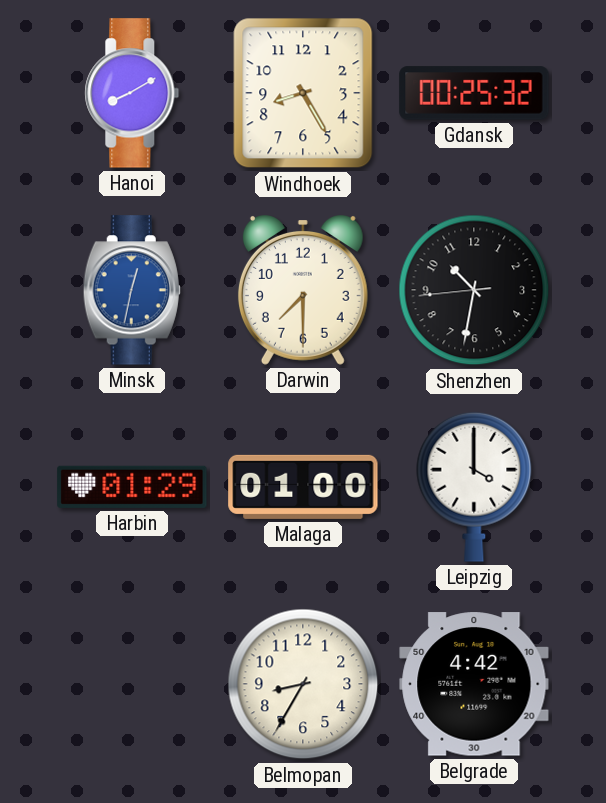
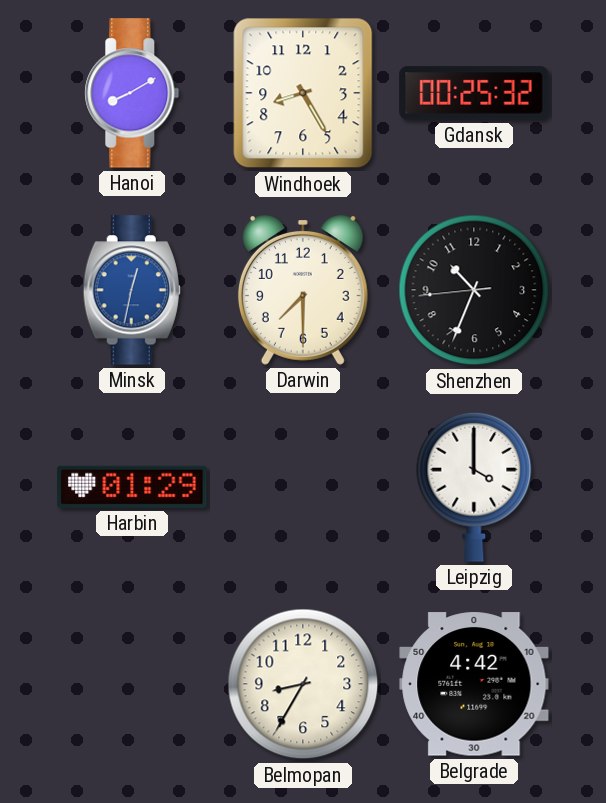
Shenzhen: 10:31 -> 10:33
Malaga: 01:00 -> none
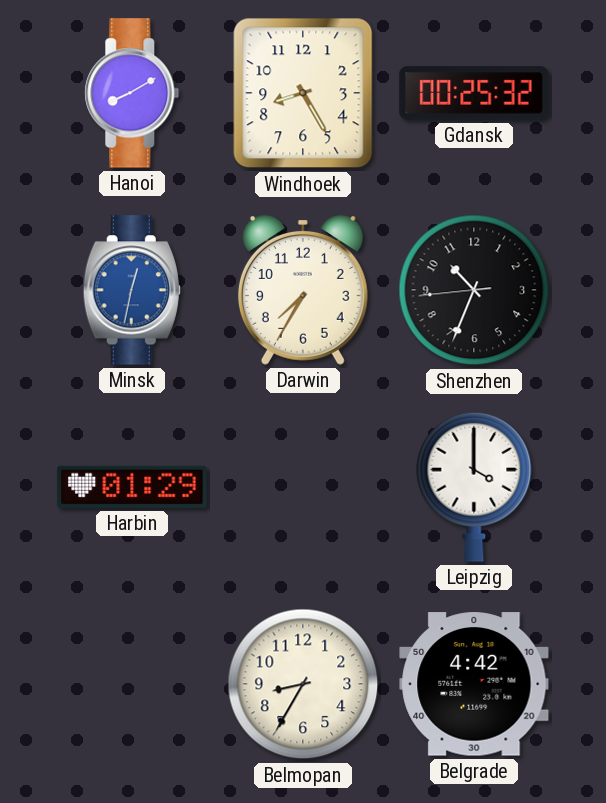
Darwin: 7:30 -> 7:35
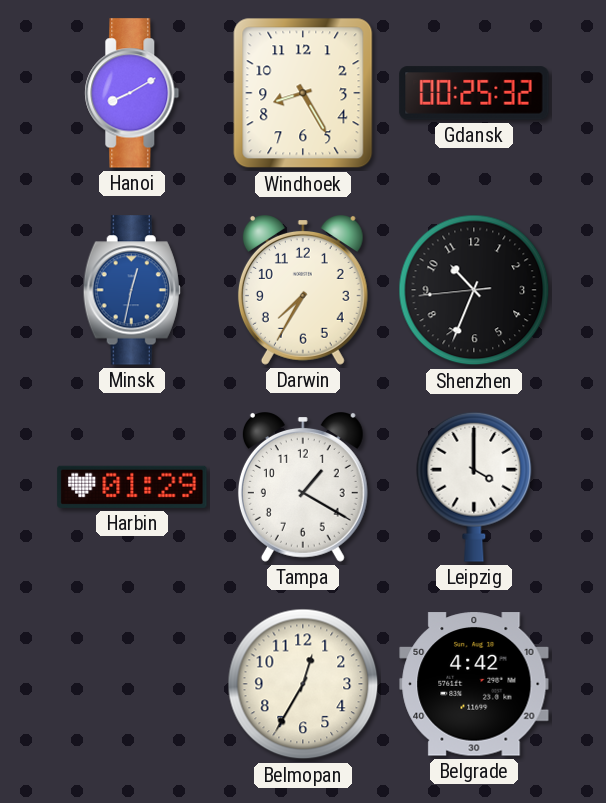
Tampa: none -> 1:20
Belmopan: 8:35 -> 12:35
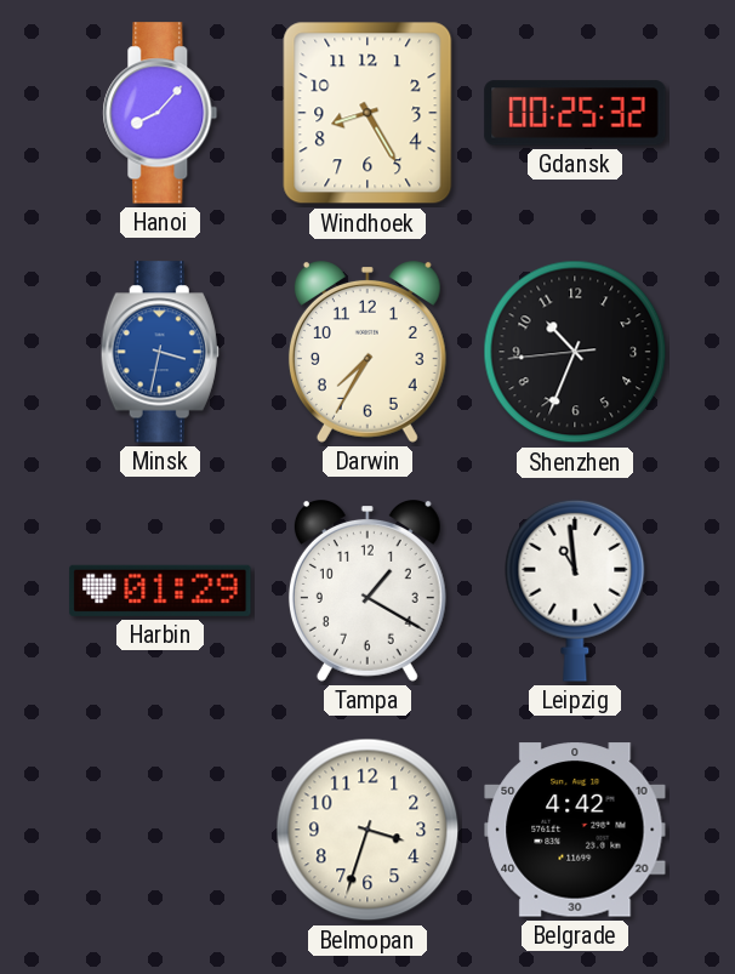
Hanoi: 8:10 -> 8:07
Minsk: 12:32 -> 3:32
Leipzig: 4:00 -> 10:59
Belmopan: 12:35 -> 3:33
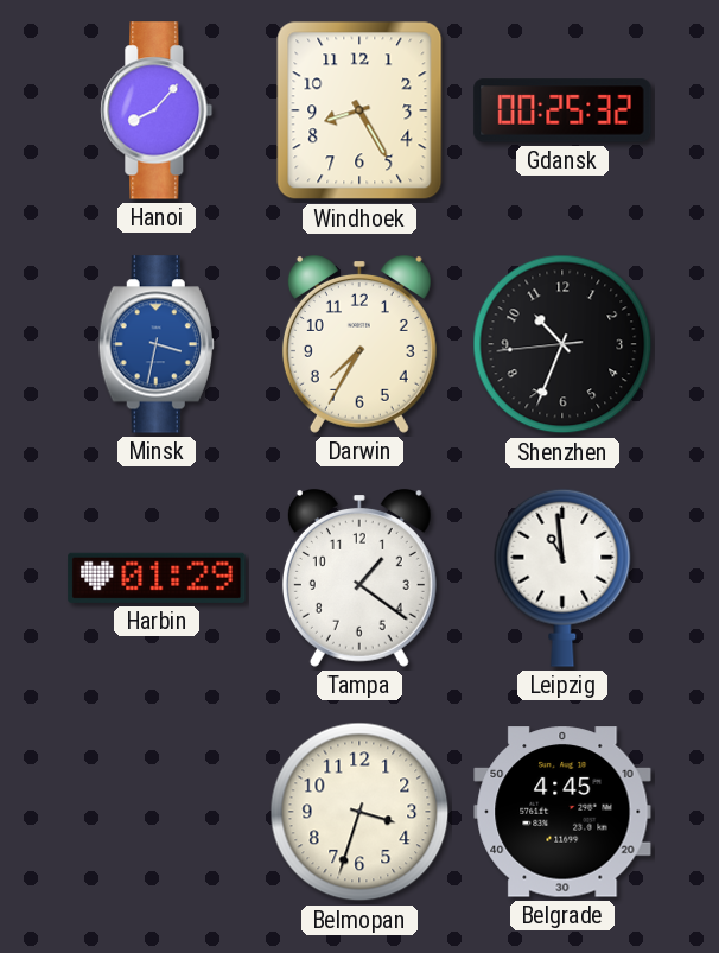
Tampa: 1:20 -> 1:21
Belgrade: 4:42 -> 4:45
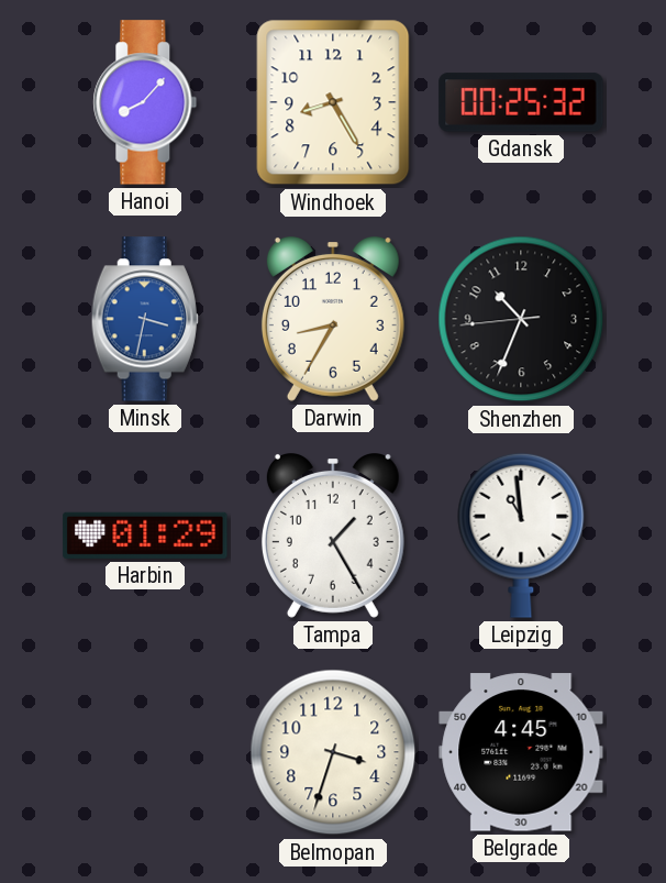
Darwin: 7:35 -> 8:35
Tampa: 1:21 -> 1:25
